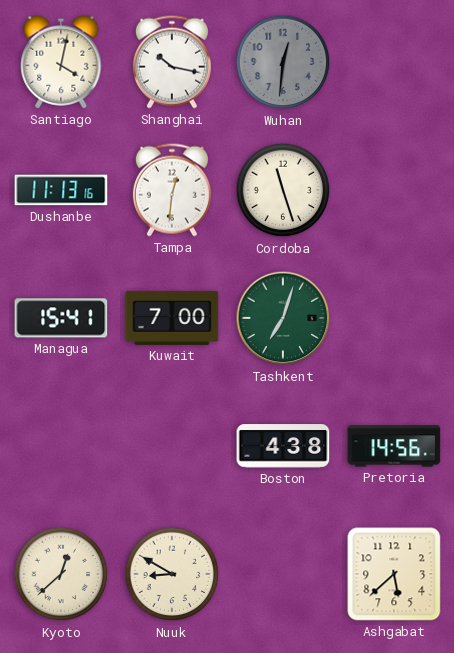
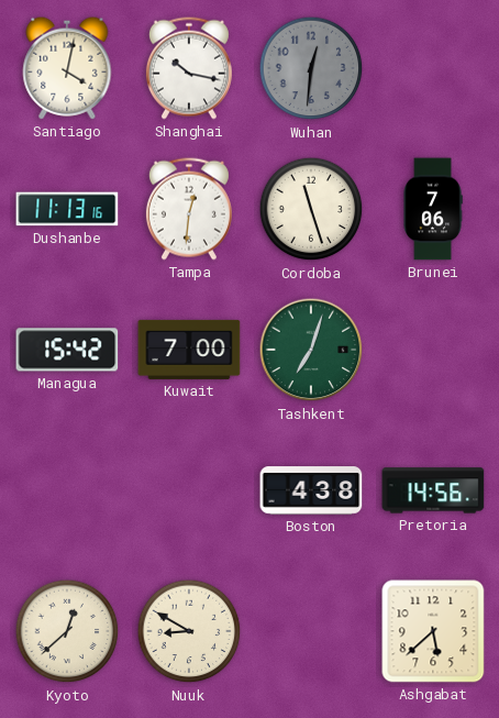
Brunei: none -> 7:06
Managua: 15:41 -> 15:42
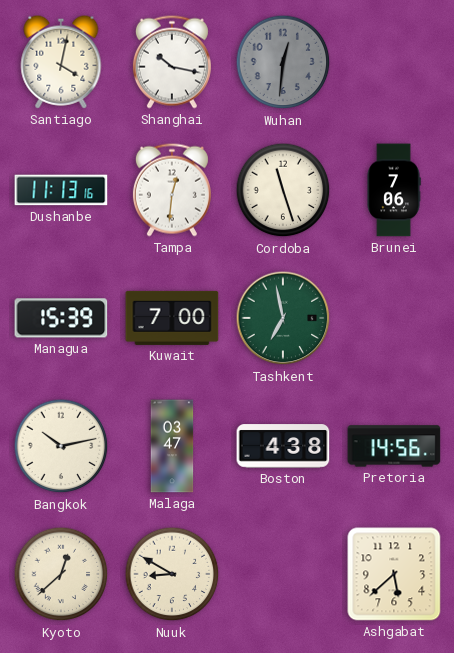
Managua: 15:42 -> 15:39
Tashkent: 7:03 -> 6:58
Bangkok: none -> 10:13
Malaga: none -> 03:47
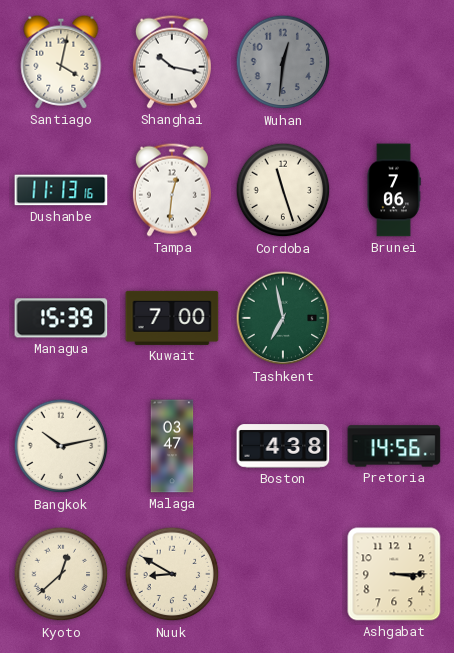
Ashgabat: 5:38 -> 3:15
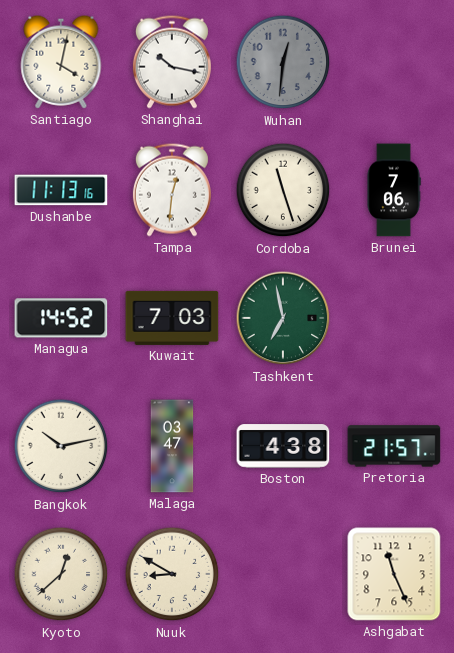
Managua: 15:39 -> 14:52
Kuwait: 7:00 -> 7:03
Pretoria: 14:56 -> 21:57
Ashgabat: 3:15 -> 11:26
